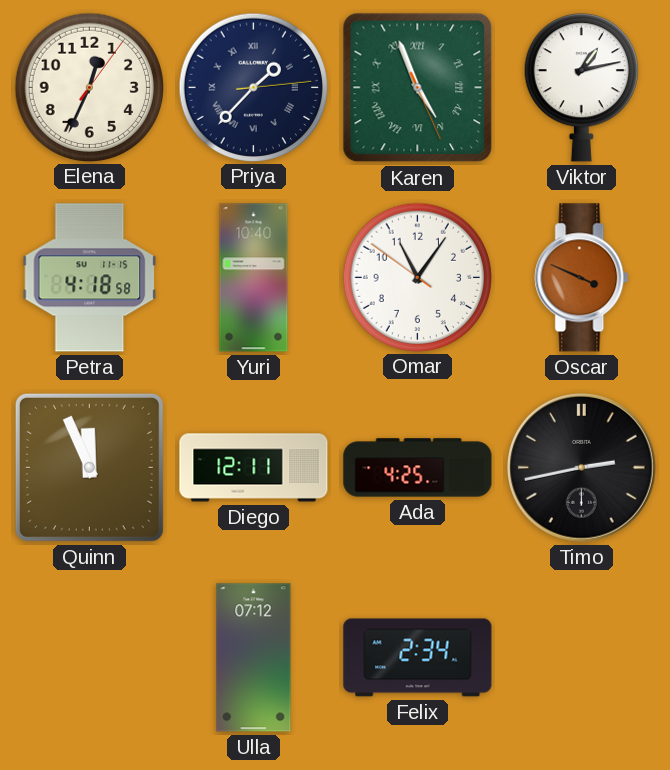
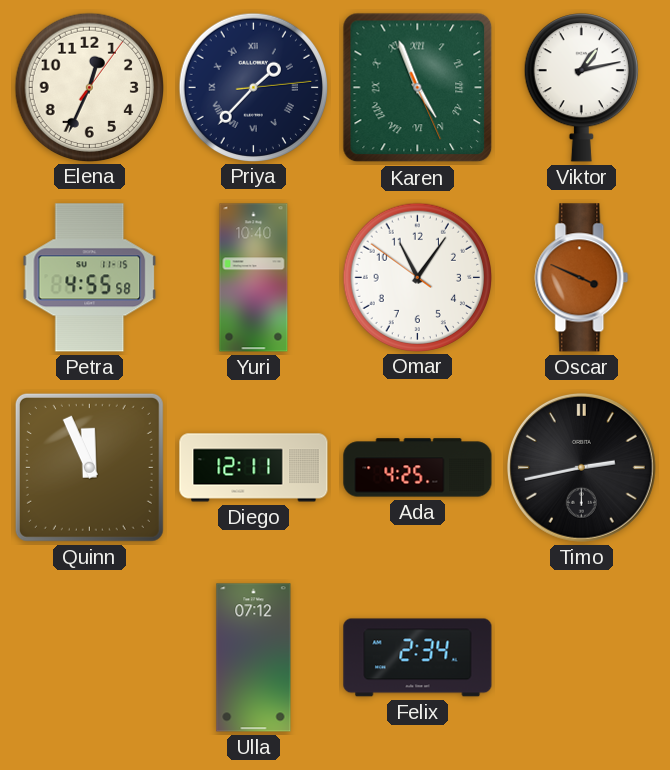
Petra: 4:18 -> 4:55
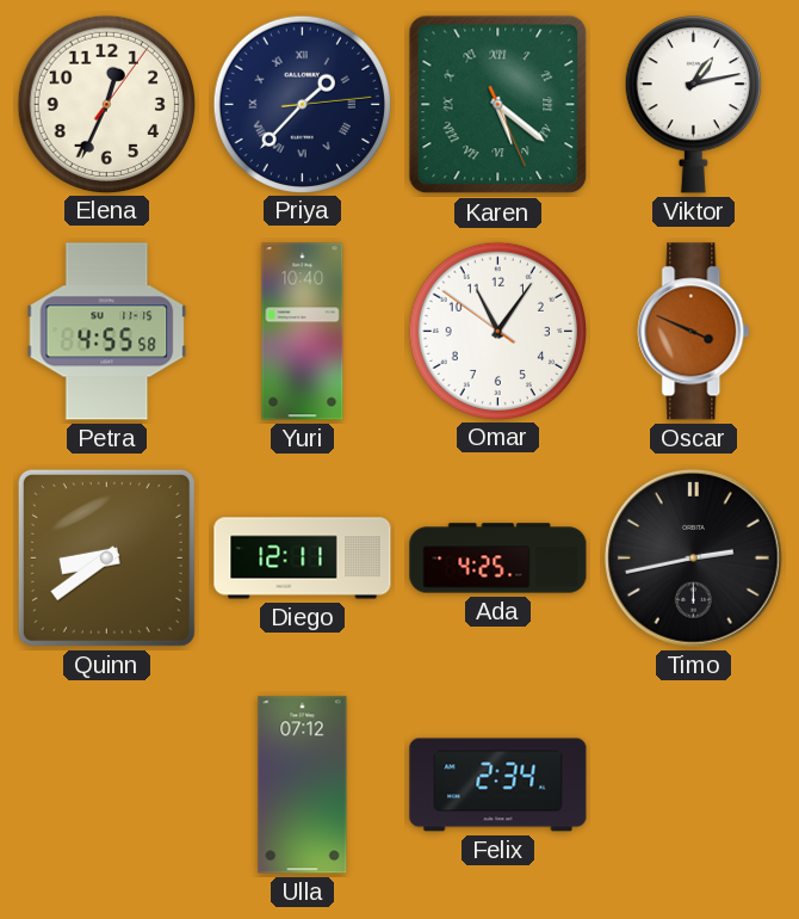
Karen: 4:56 -> 5:21
Quinn: 11:56 -> 8:39
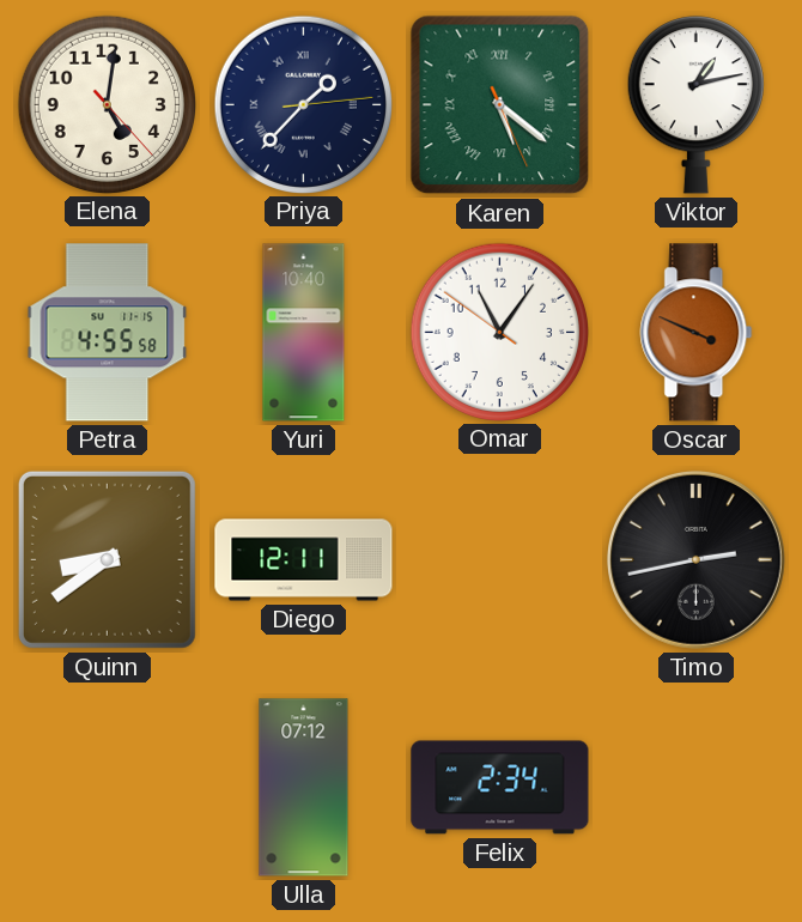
Elena: 12:34 -> 5:01
Ada: 4:25 -> none
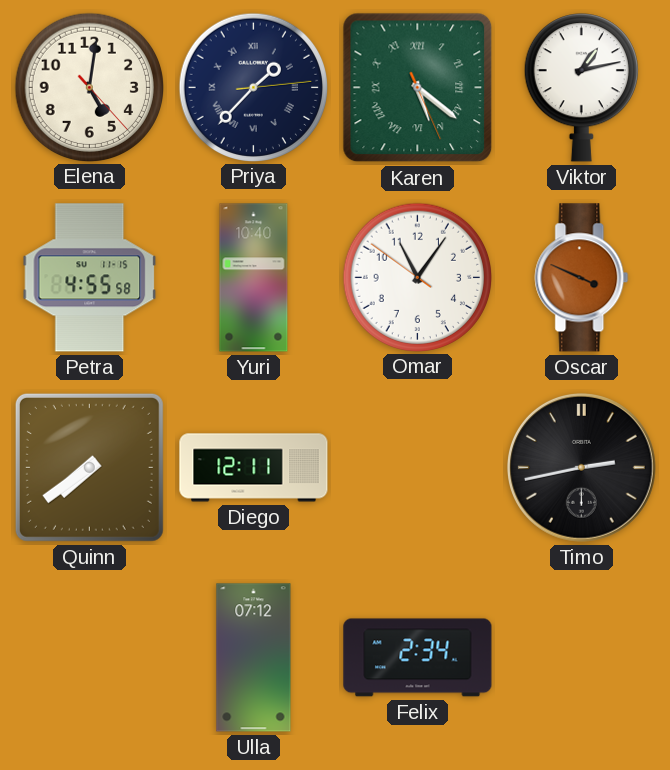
Quinn: 8:39 -> 7:39
